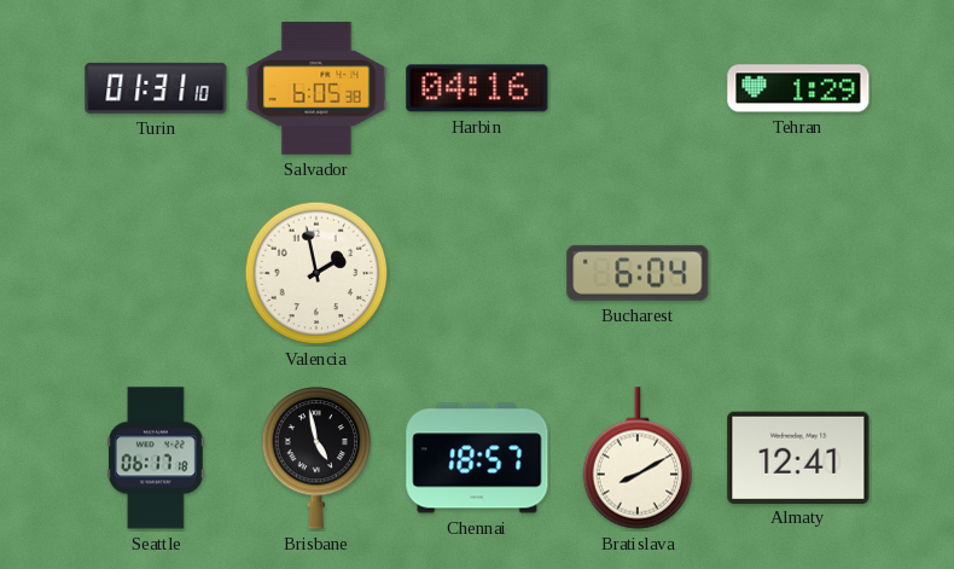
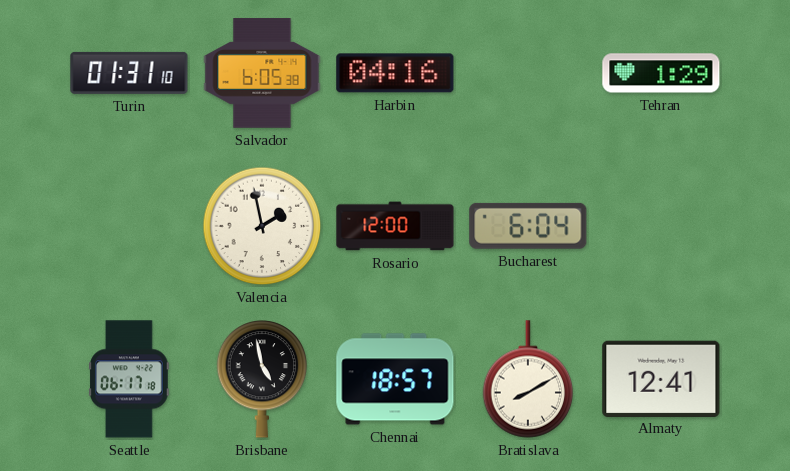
Rosario: none -> 12:00
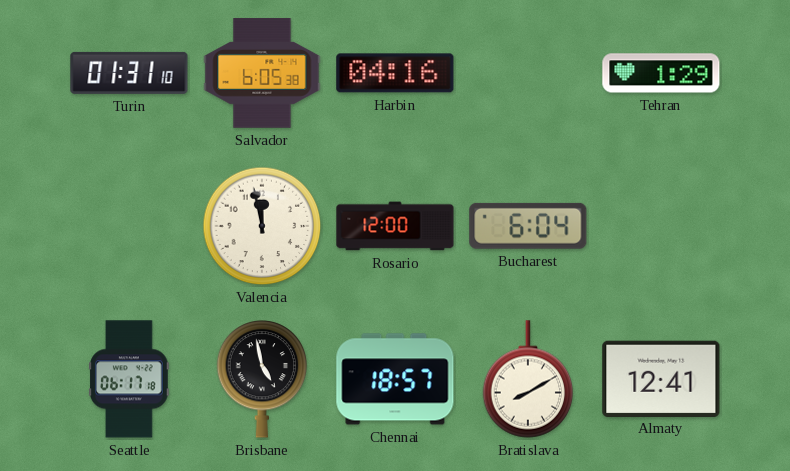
Valencia: 1:58 -> 11:58
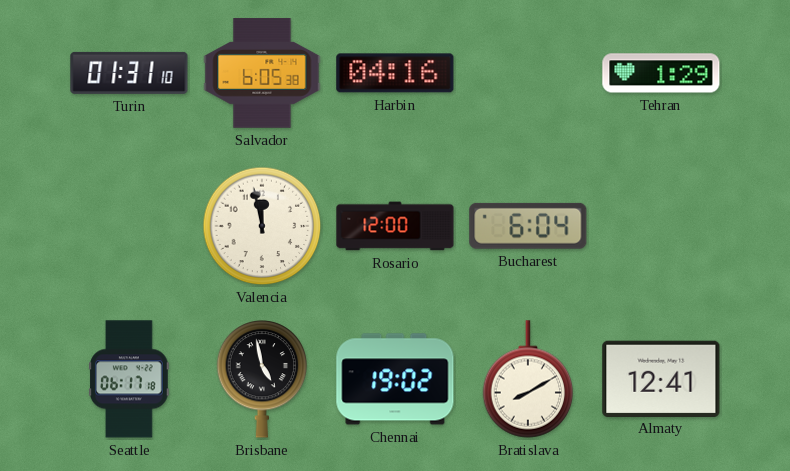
Chennai: 18:57 -> 19:02
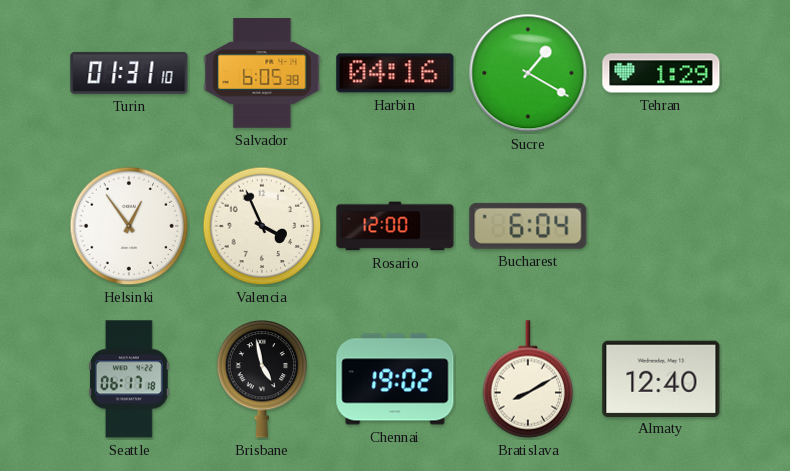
Sucre: none -> 1:20
Helsinki: none -> 12:54
Valencia: 11:58 -> 3:56
Almaty: 12:41 -> 12:40
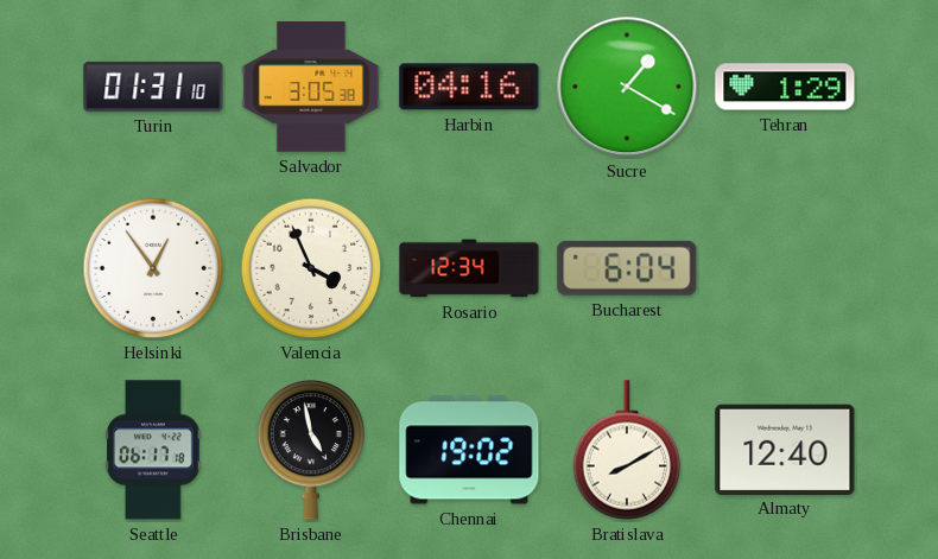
Salvador: 6:05 -> 3:05
Rosario: 12:00 -> 12:34
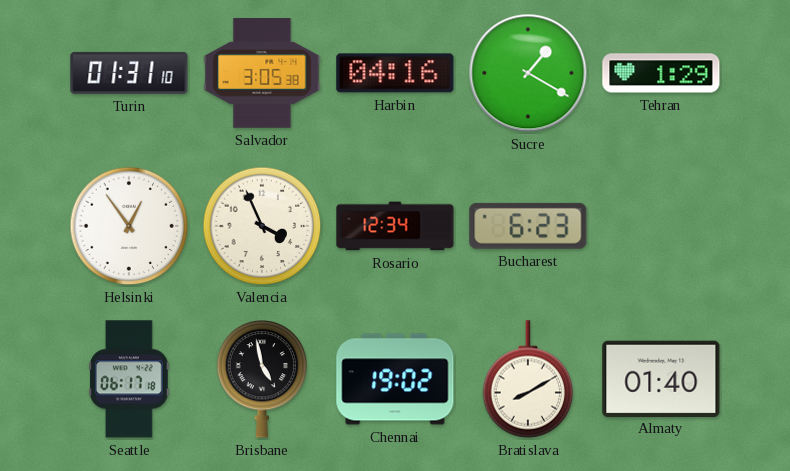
Bucharest: 6:04 -> 6:23
Almaty: 12:40 -> 01:40
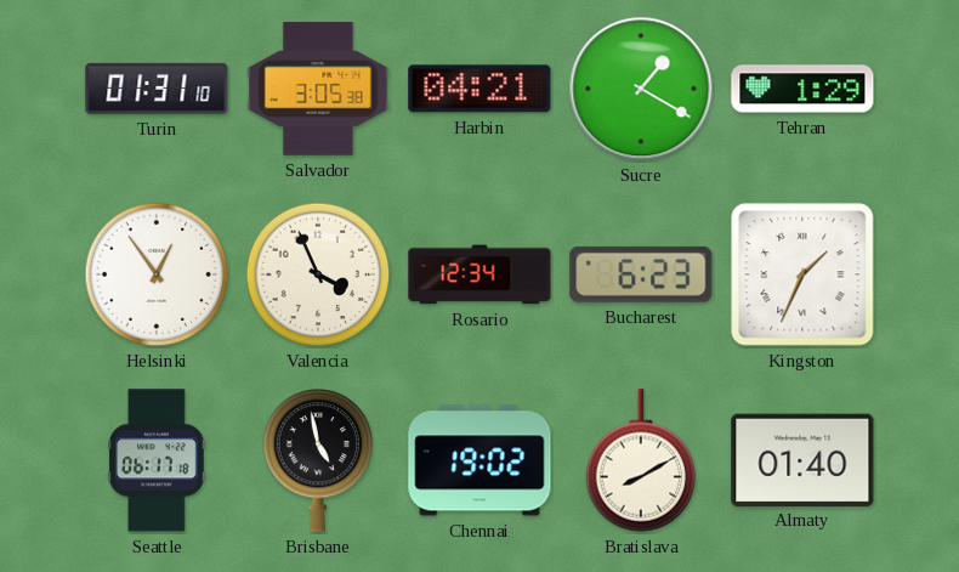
Harbin: 04:16 -> 04:21
Kingston: none -> 1:34
